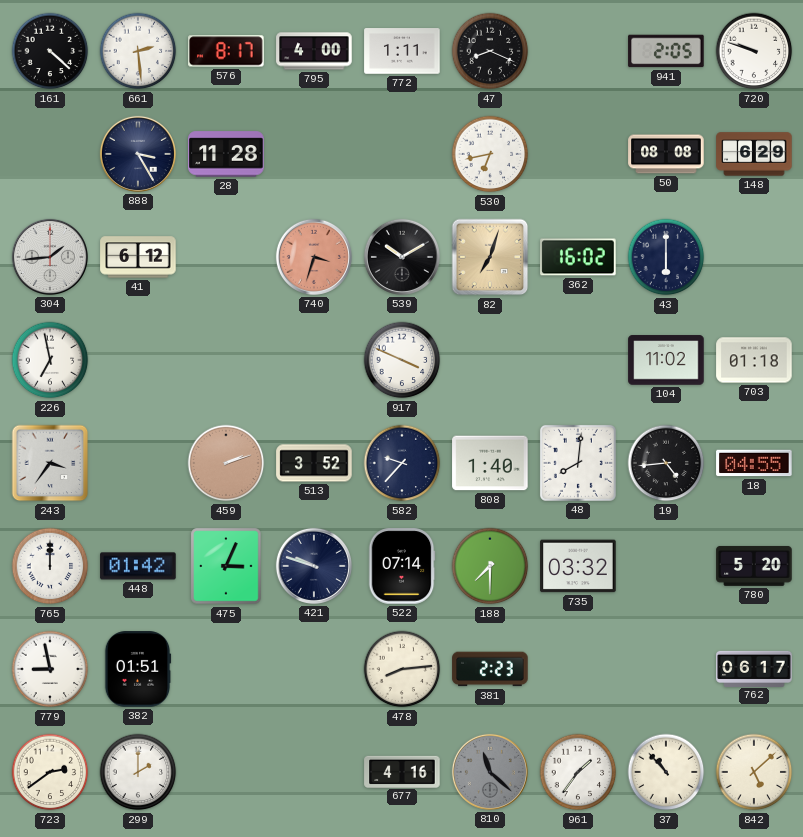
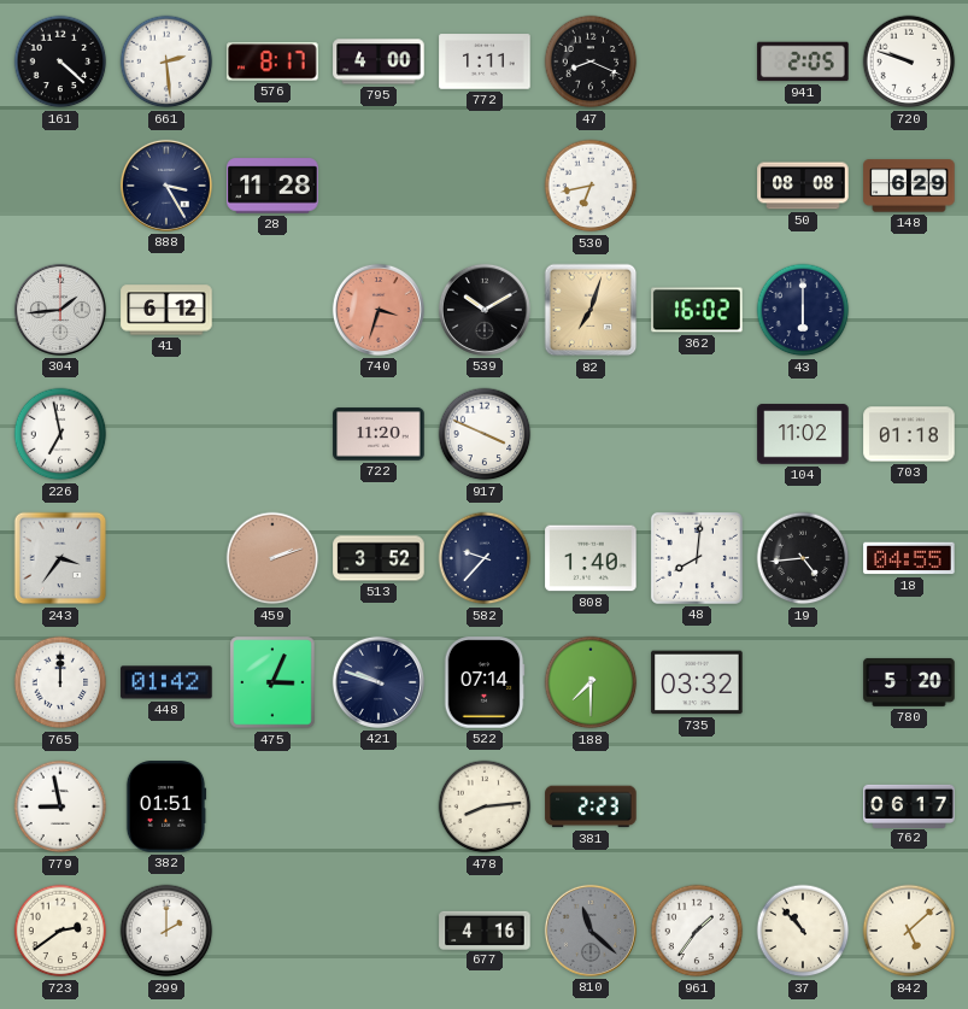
722: none -> 11:20
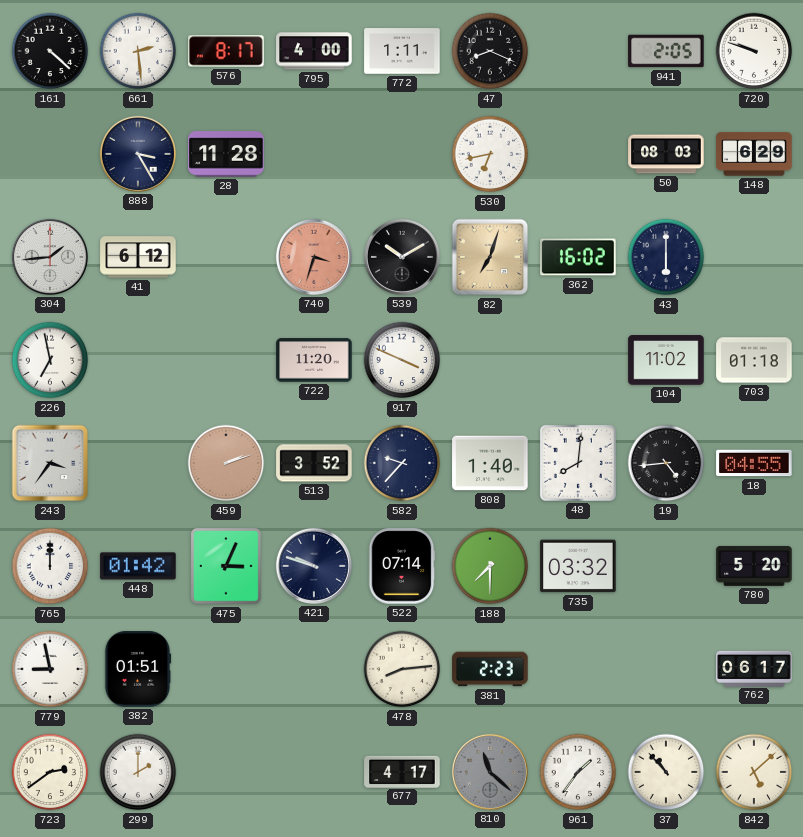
50: 08:08 -> 08:03
677: 4:16 -> 4:17
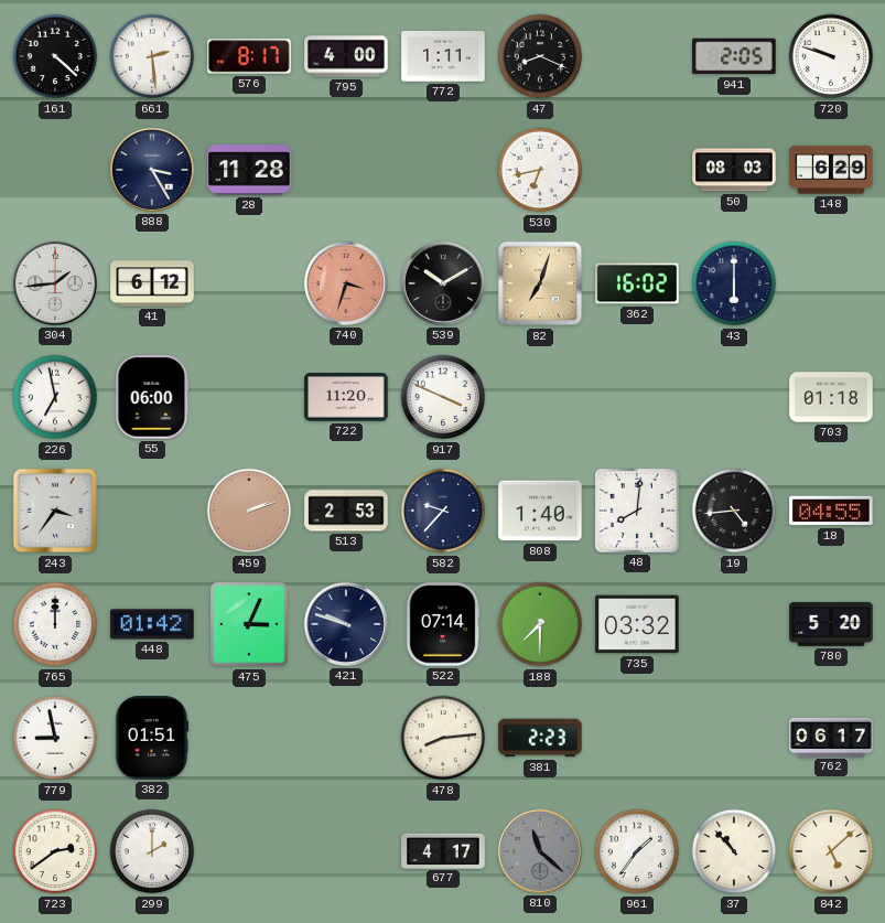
55: none -> 06:00
104: 11:02 -> none
513: 3:52 -> 2:53
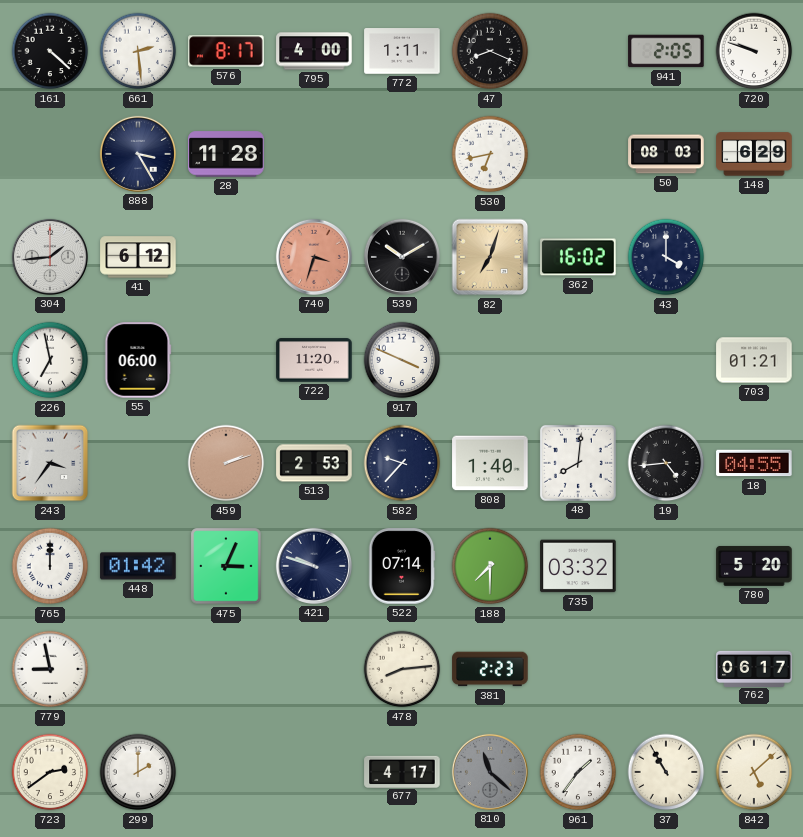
43: 6:00 -> 4:00
703: 01:18 -> 01:21
382: 01:51 -> none
37: 10:53 -> 10:55
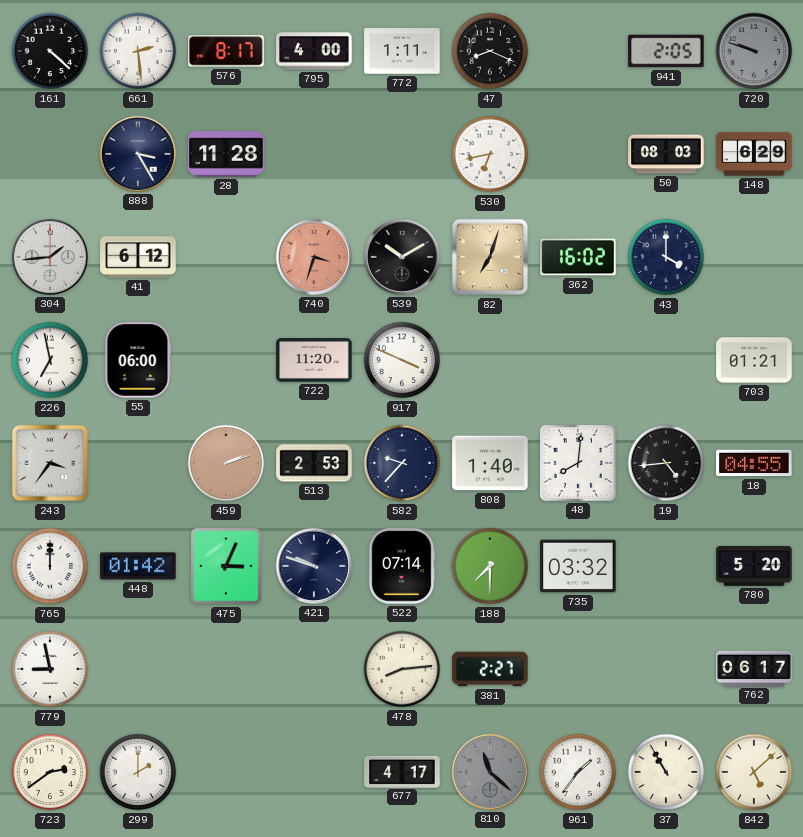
720 dial: white -> grey
381: 2:23 -> 2:27
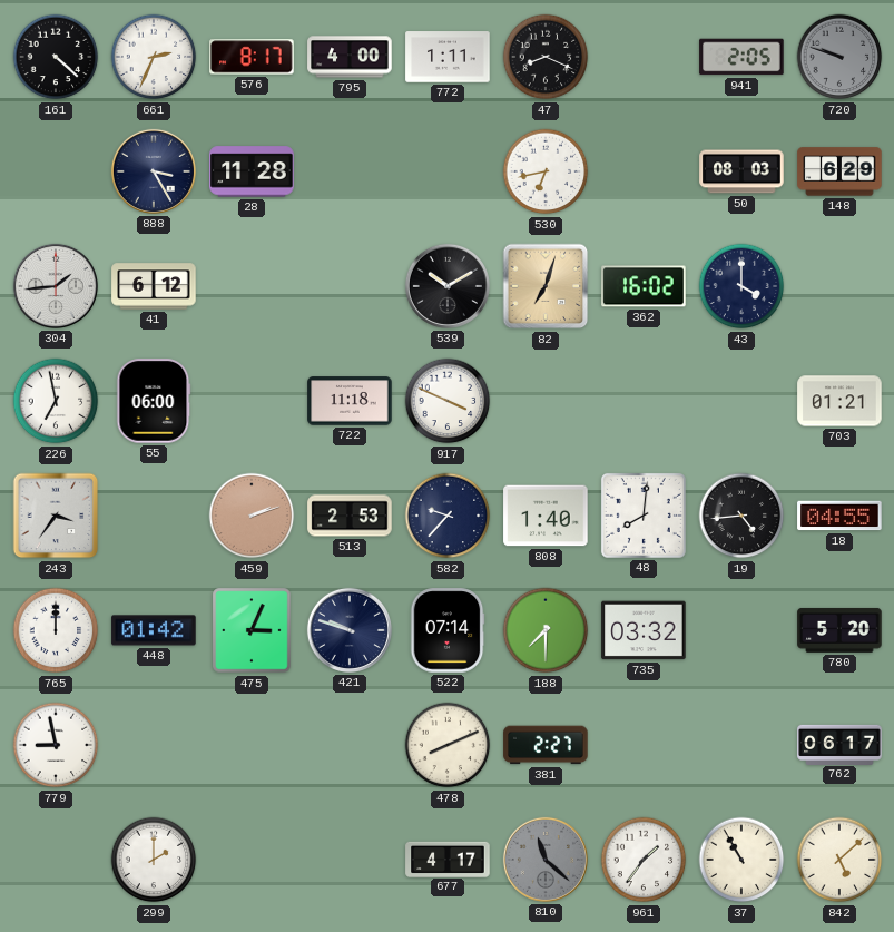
661: 2:29 -> 2:34
740: 3:33 -> none
722: 11:20 -> 11:18
478: 8:14 -> 8:11
723: 2:39 -> none
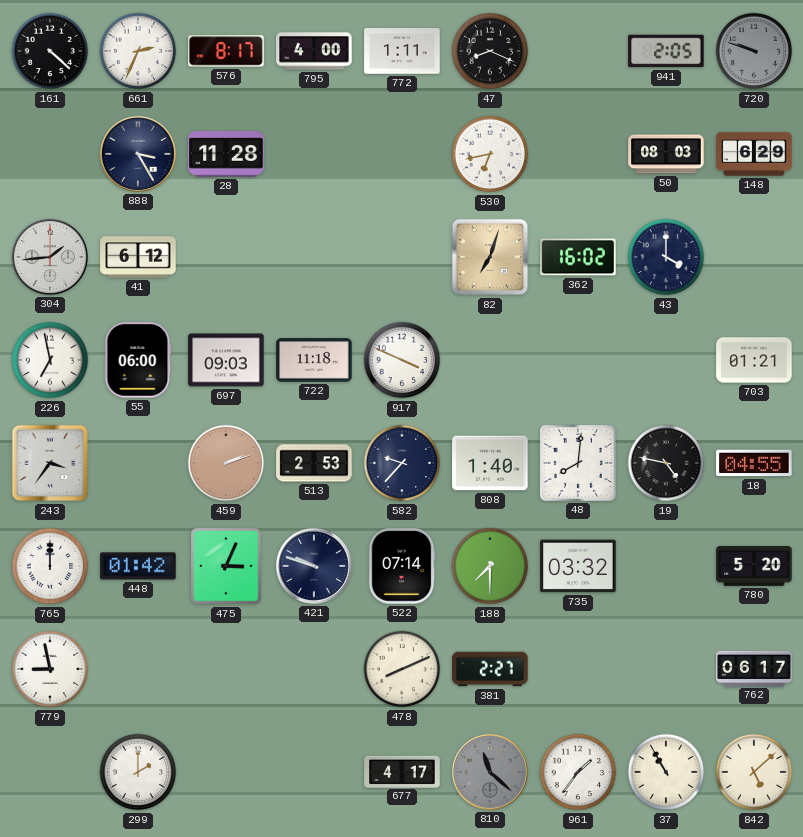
539: 10:10 -> none
697: none -> 09:03
19: 4:44 -> 4:47
